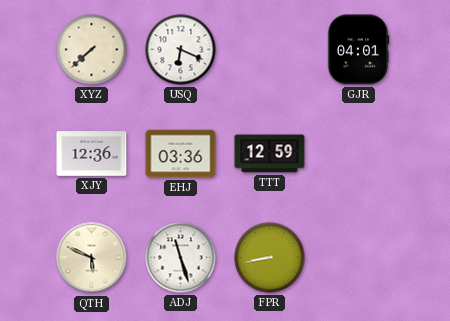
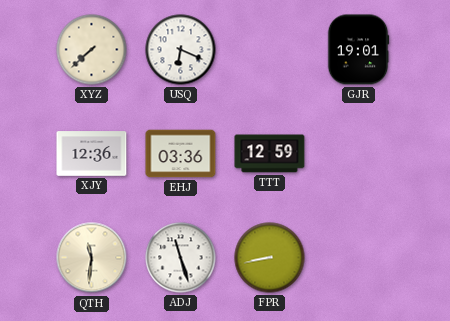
GJR: 04:01 -> 19:01
QTH: 5:49 -> 11:31
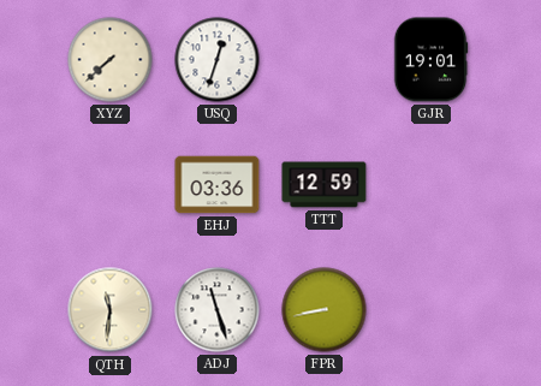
USQ: 6:19 -> 12:33
XJY: 12:36 -> none
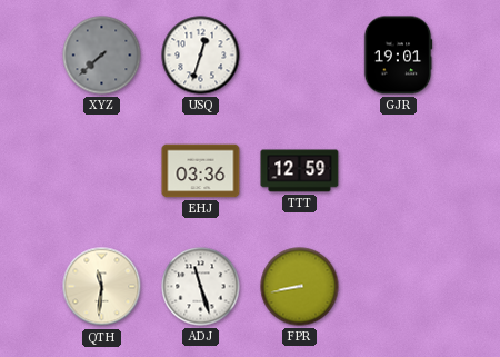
XYZ dial: cream -> grey
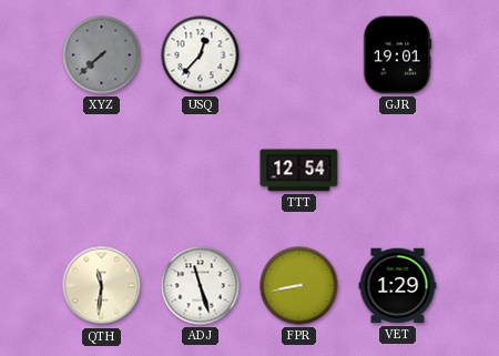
USQ: 12:33 -> 12:37
EHJ: 03:36 -> none
TTT: 12:59 -> 12:54
VET: none -> 1:29
